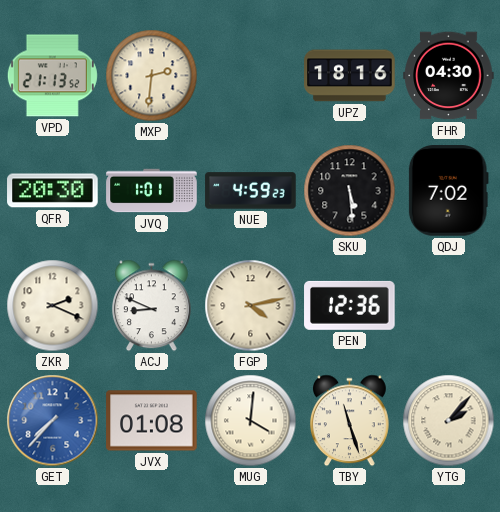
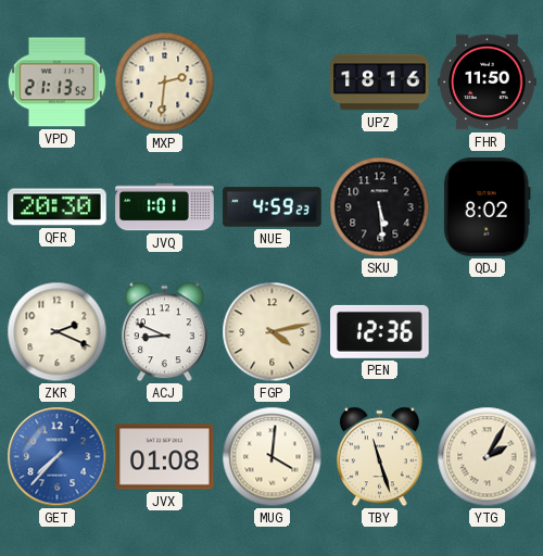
FHR: 04:30 -> 11:50
QDJ: 7:02 -> 8:02
YTG: 2:07 -> 2:05
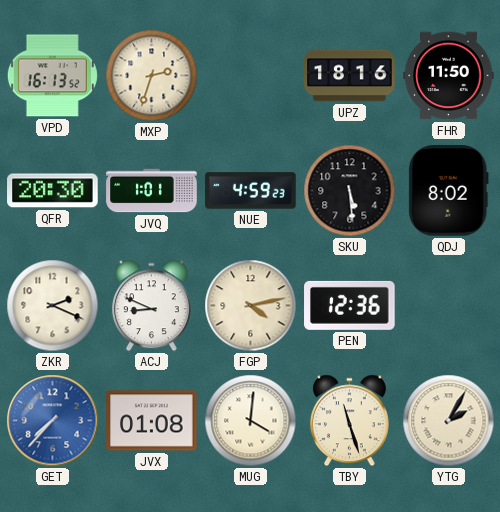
VPD: 21:13 -> 16:13
MXP: 2:31 -> 2:33
